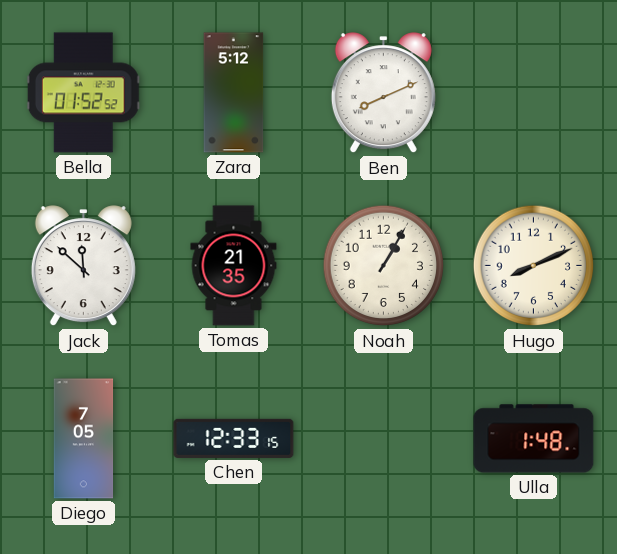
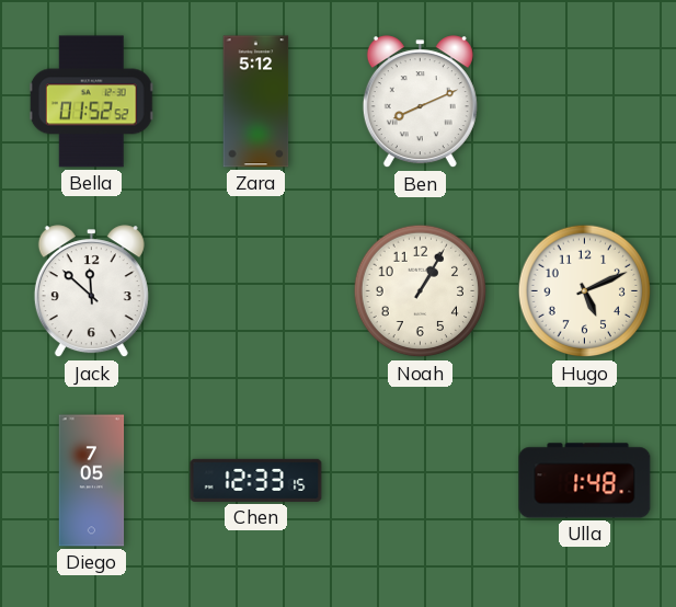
Tomas: 21:35 -> none
Hugo: 8:11 -> 5:11
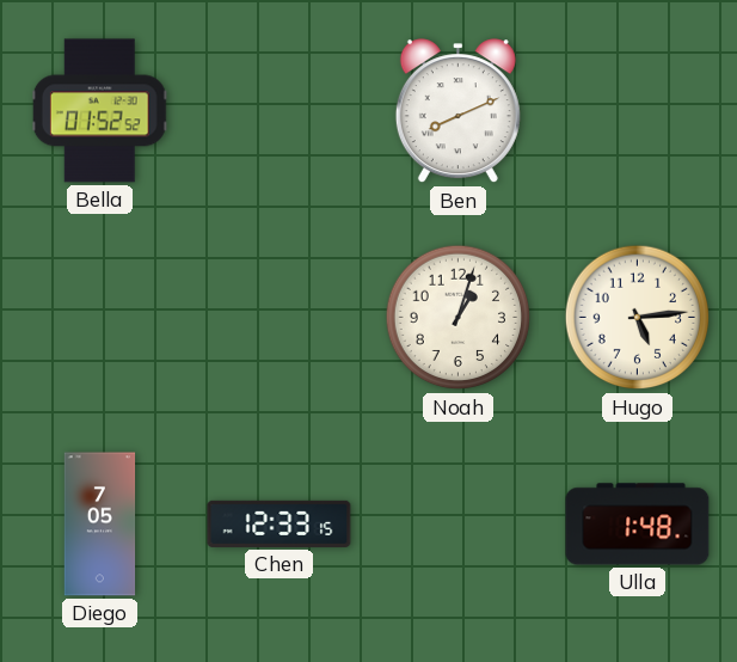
Zara: 5:12 -> none
Jack: 11:52 -> none
Noah: 1:05 -> 1:03
Hugo: 5:11 -> 5:14
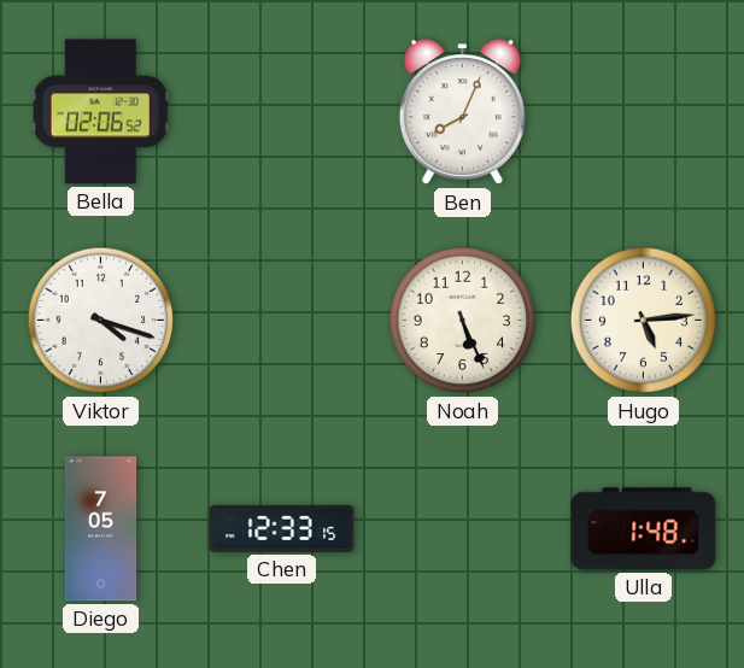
Bella: 01:52 -> 02:06
Ben: 8:11 -> 8:04
Viktor: none -> 4:18
Noah: 1:03 -> 5:26
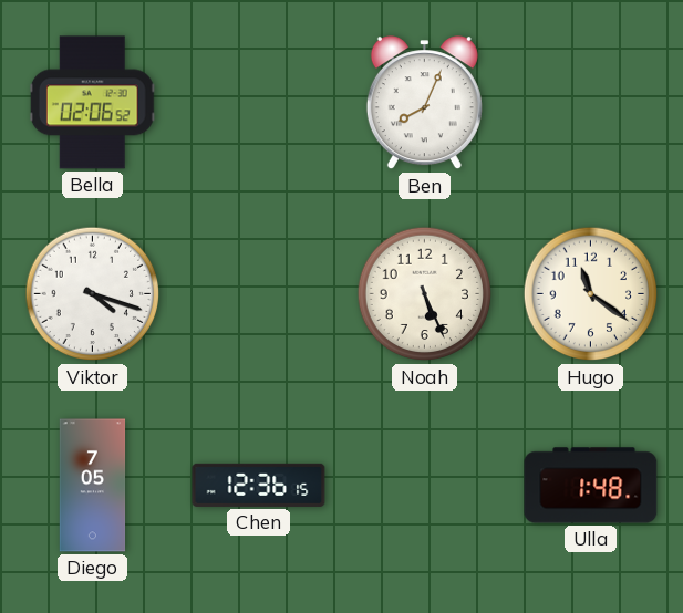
Hugo: 5:14 -> 11:21
Chen: 12:33 -> 12:36
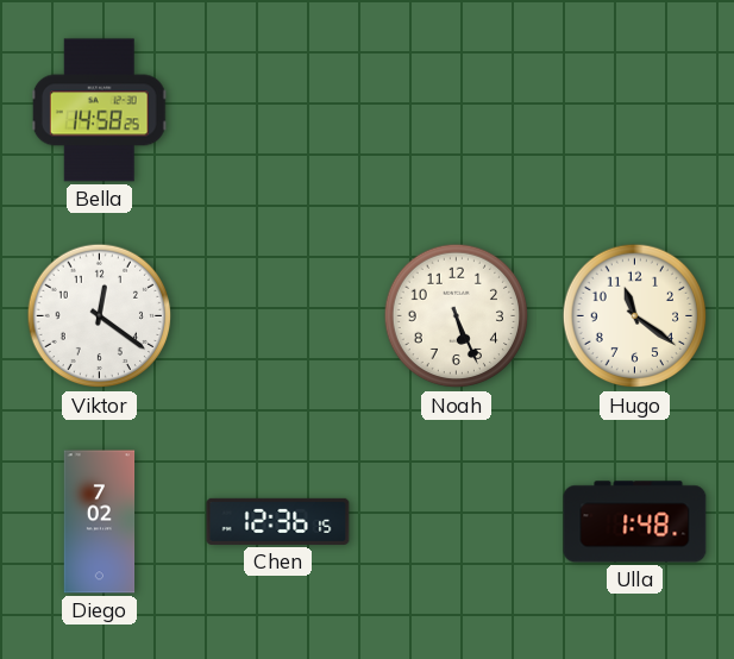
Bella: 02:06 -> 14:58
Ben: 8:04 -> none
Viktor: 4:18 -> 12:21
Diego: 7:05 -> 7:02
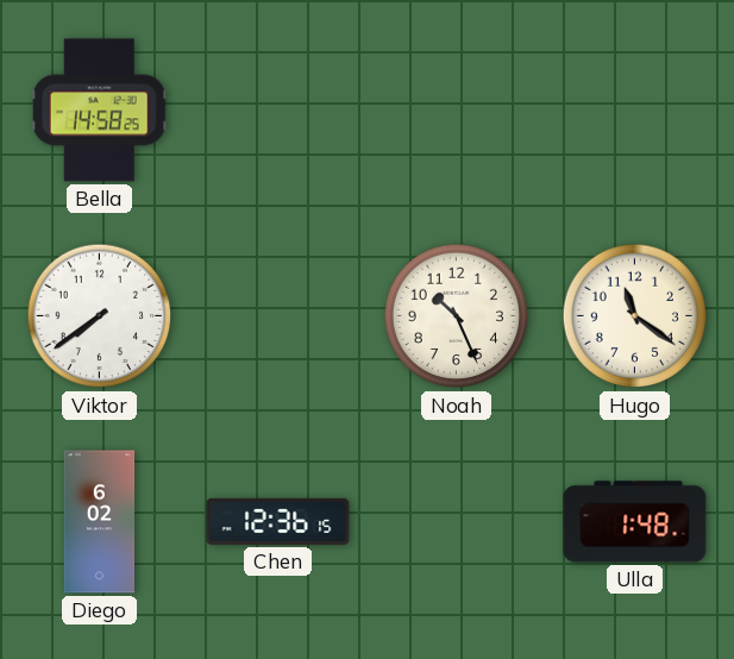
Viktor: 12:21 -> 7:39
Noah: 5:26 -> 10:26
Diego: 7:02 -> 6:02
